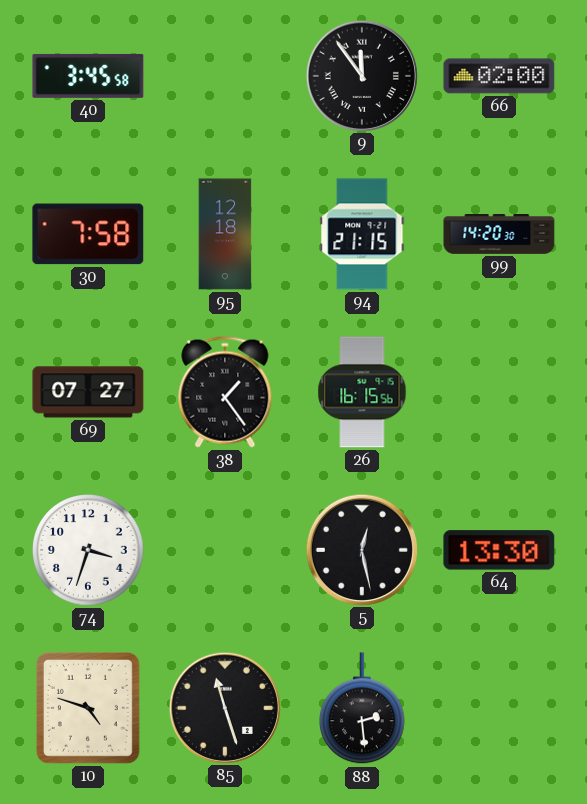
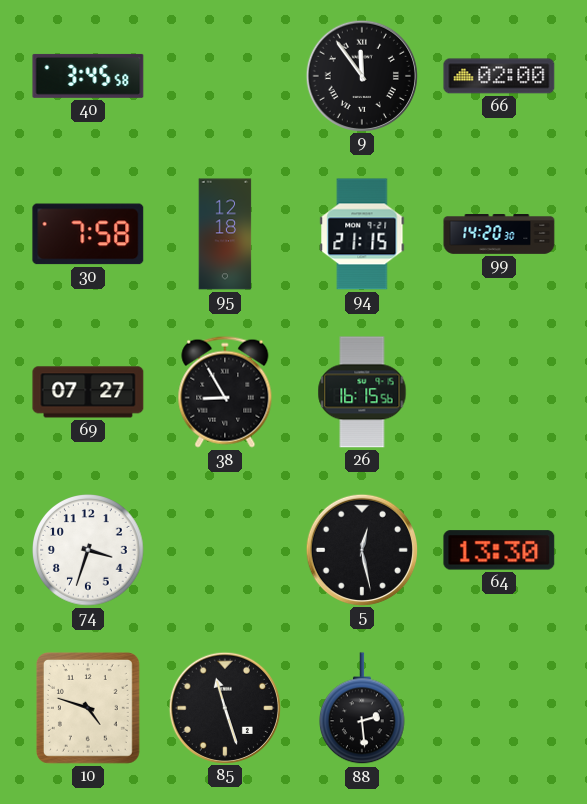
38: 1:24 -> 8:55
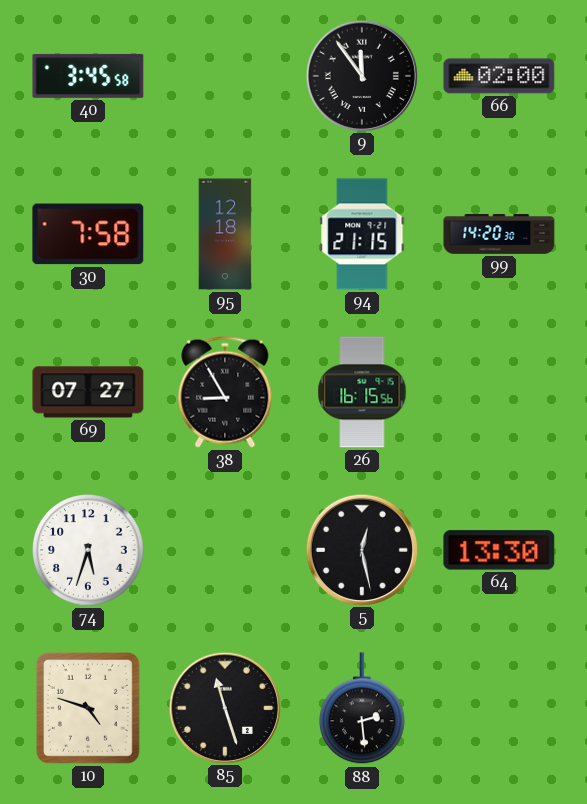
74: 3:33 -> 5:33
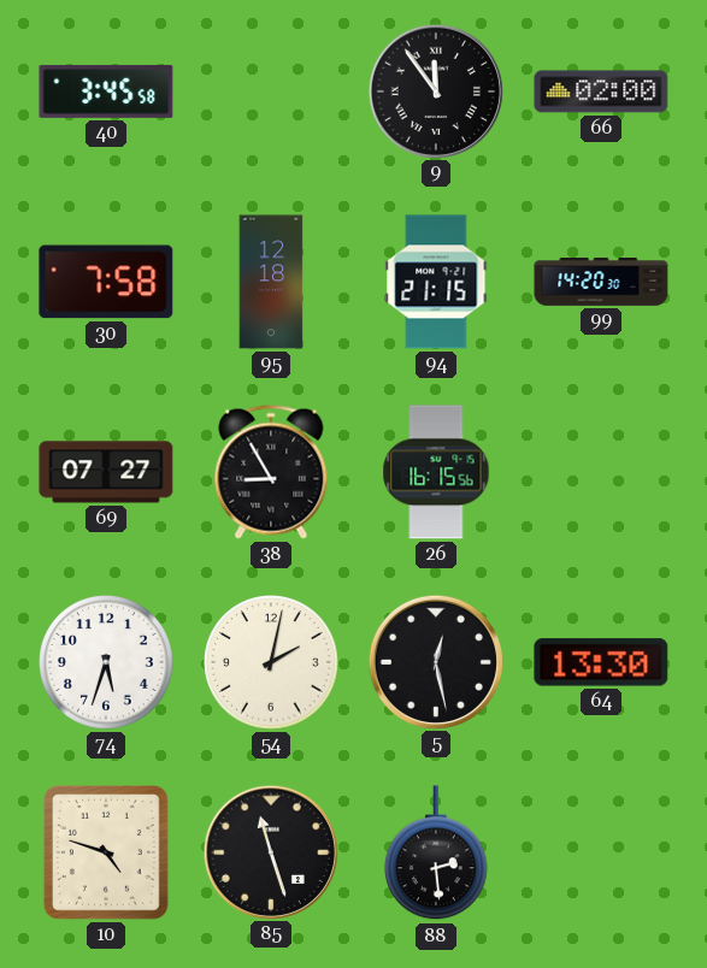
54: none -> 2:02
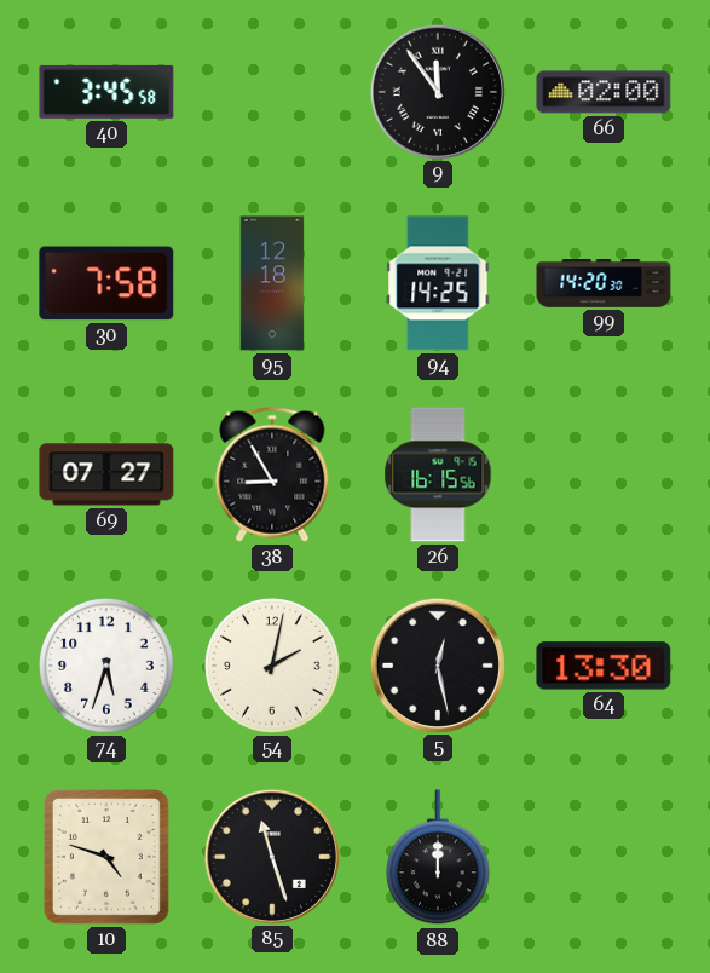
94: 21:15 -> 14:25
88: 2:29 -> 12:00
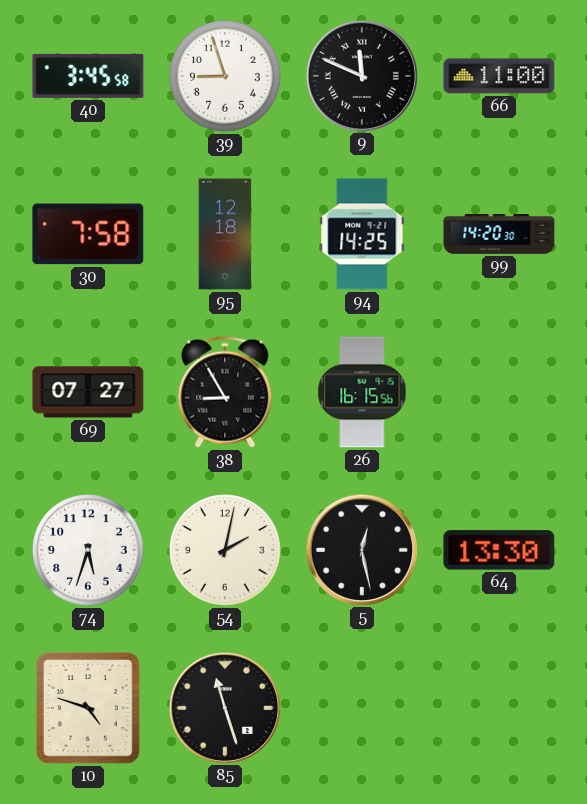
39: none -> 8:57
9: 11:54 -> 11:49
66: 02:00 -> 11:00
88: 12:00 -> none
